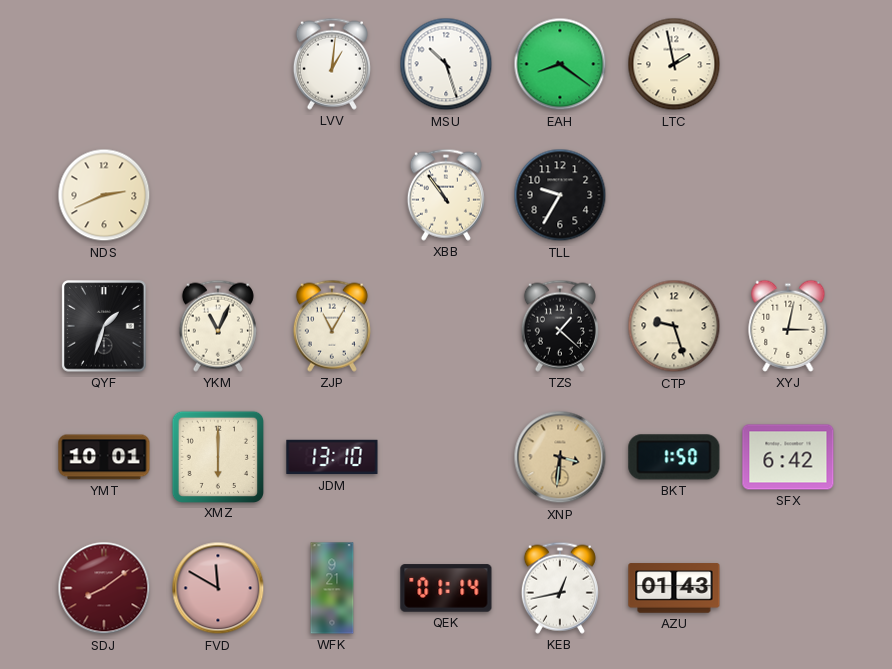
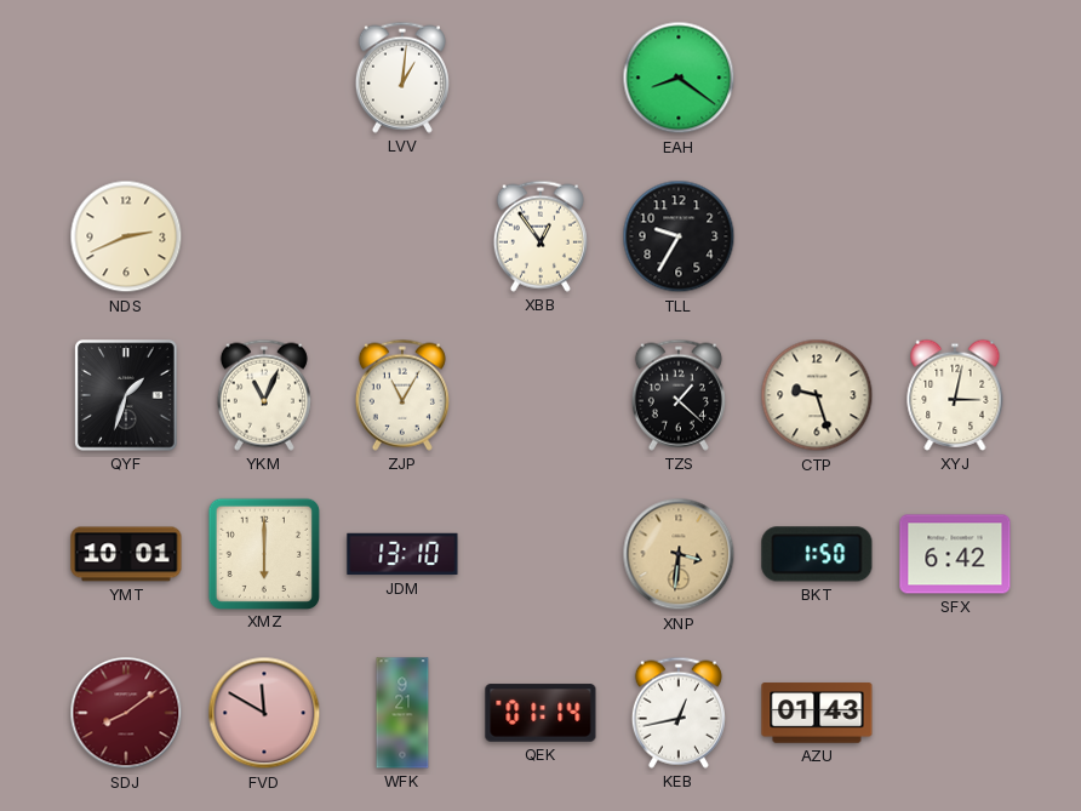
MSU: 10:27 -> none
LTC: 1:58 -> none
XBB: 10:54 -> 12:54
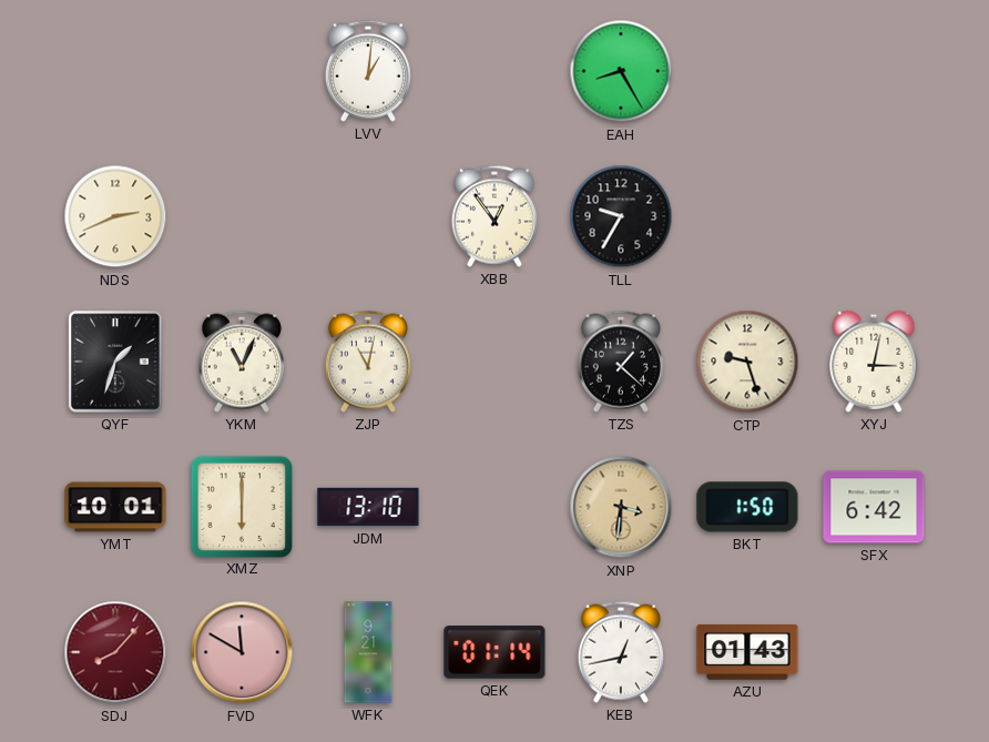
EAH: 8:21 -> 8:25
ZJP: 11:05 -> 11:02
SDJ: 8:09 -> 8:07
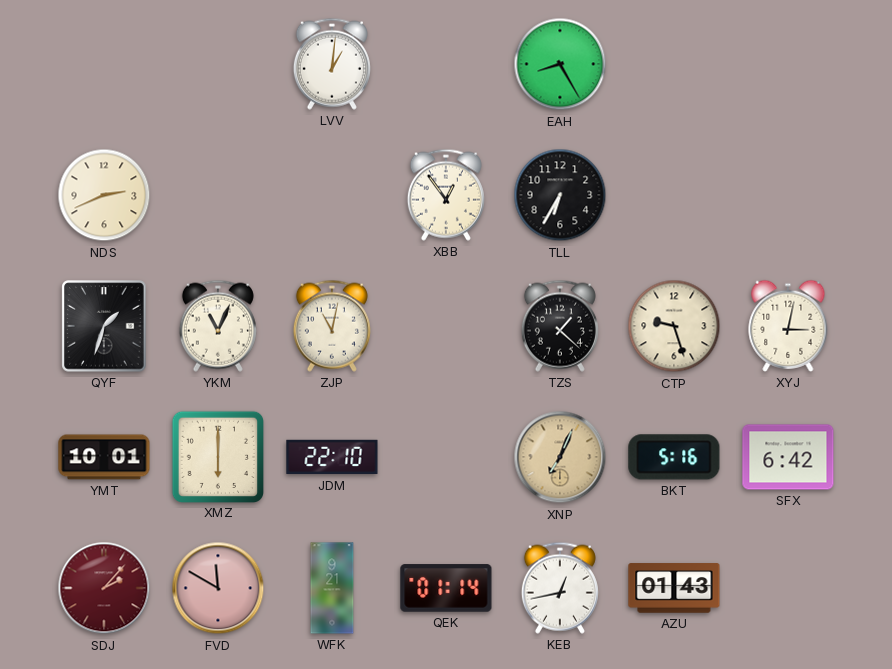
TLL: 9:35 -> 6:35
JDM: 13:10 -> 22:10
XNP: 3:31 -> 7:04
BKT: 1:50 -> 5:16
SDJ: 8:07 -> 2:07
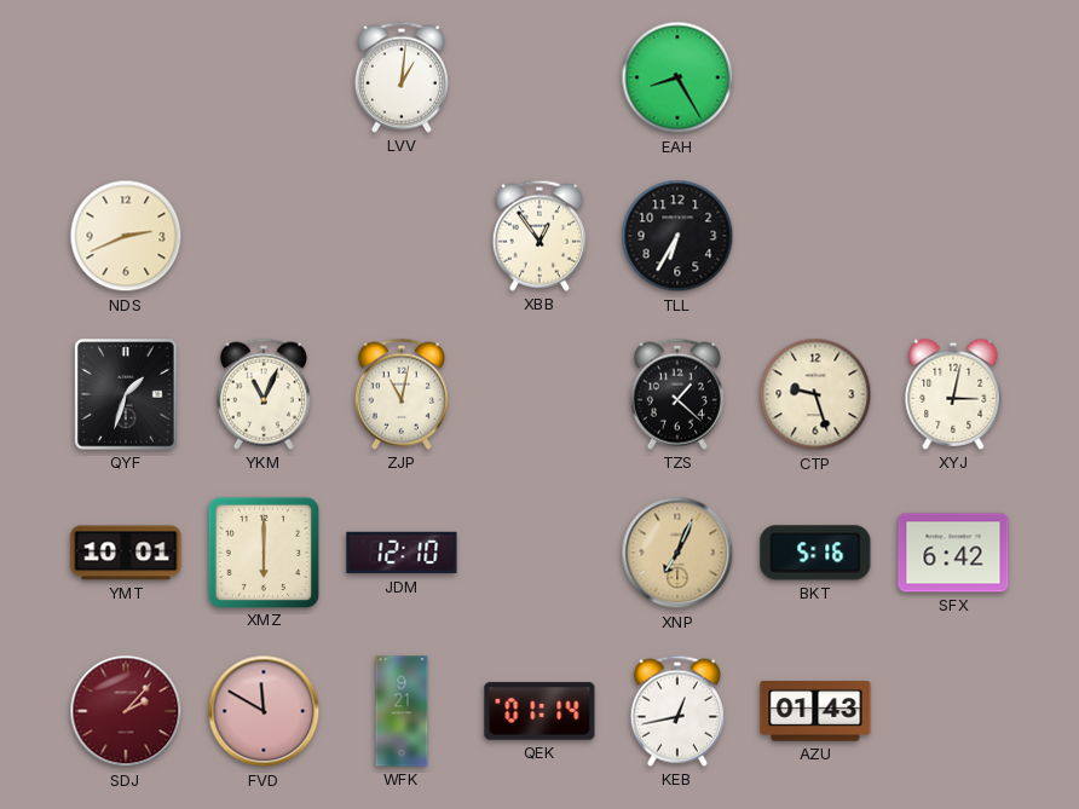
JDM: 22:10 -> 12:10
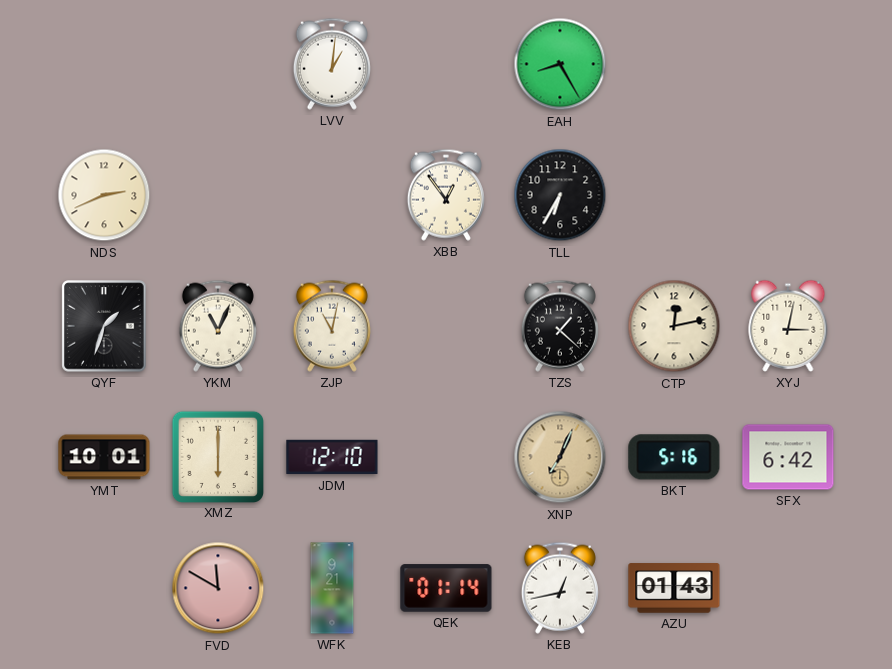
CTP: 9:27 -> 12:13
SDJ: 2:07 -> none
